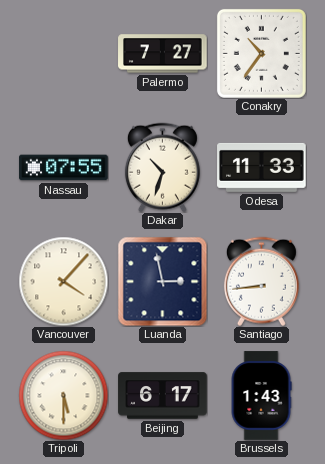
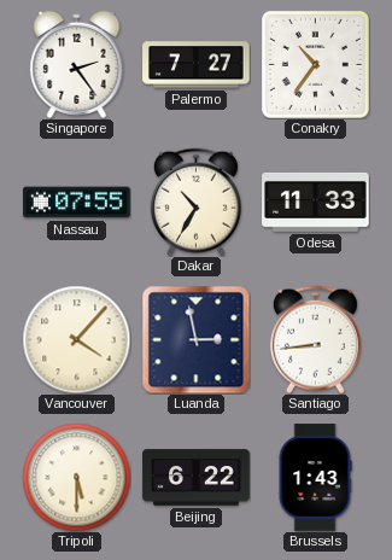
Singapore: none -> 2:24
Dakar: 10:33 -> 10:35
Beijing: 6:17 -> 6:22
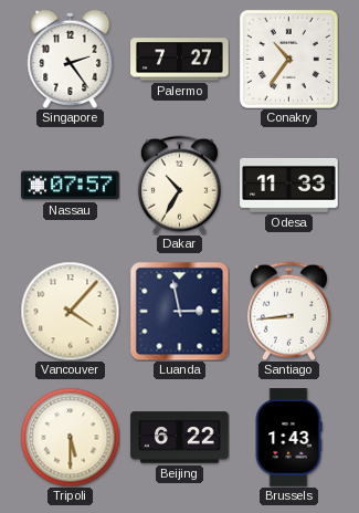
Nassau: 07:55 -> 07:57
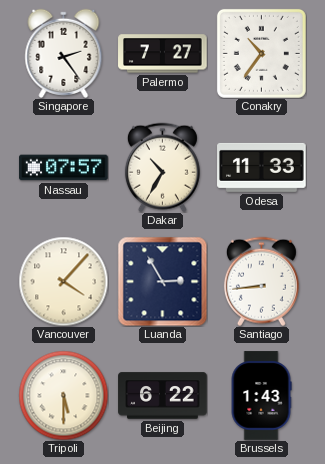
Luanda: 2:58 -> 2:55
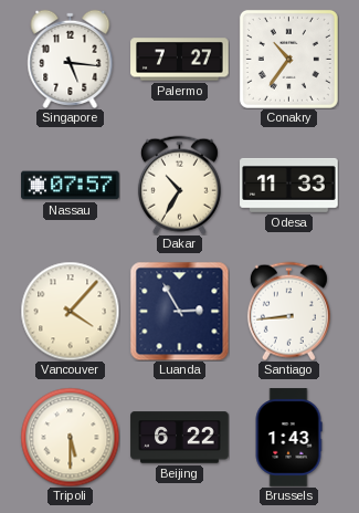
Singapore: 2:24 -> 5:16
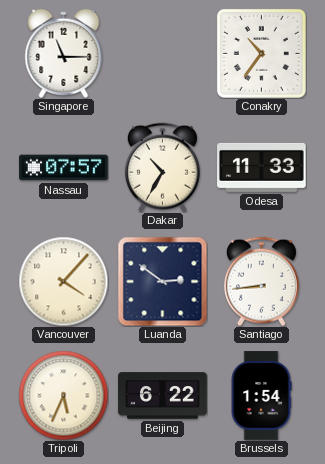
Singapore: 5:16 -> 11:15
Palermo: 7:27 -> none
Luanda: 2:55 -> 2:51
Tripoli: 5:30 -> 5:34
Brussels: 1:43 -> 1:54
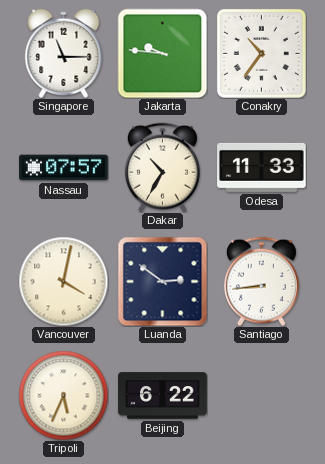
Jakarta: none -> 9:46
Vancouver: 4:07 -> 4:02
Brussels: 1:54 -> none
